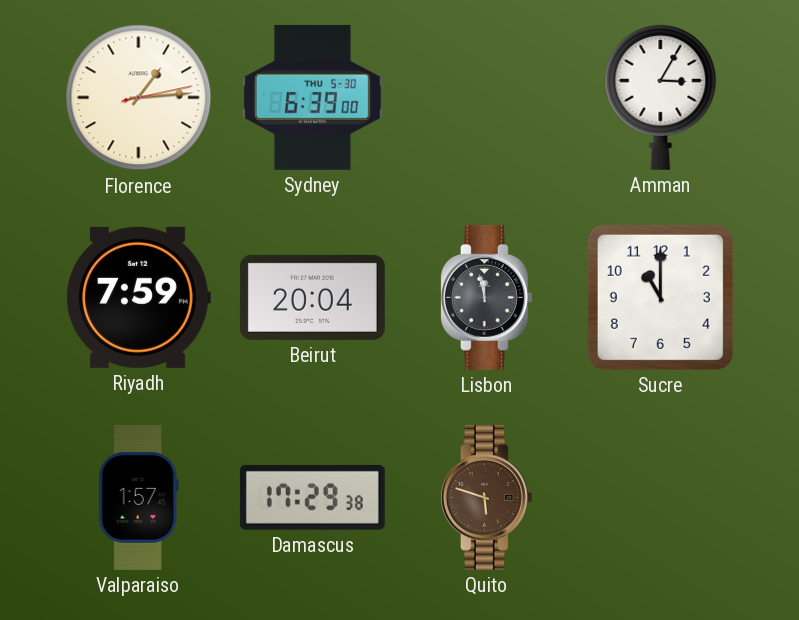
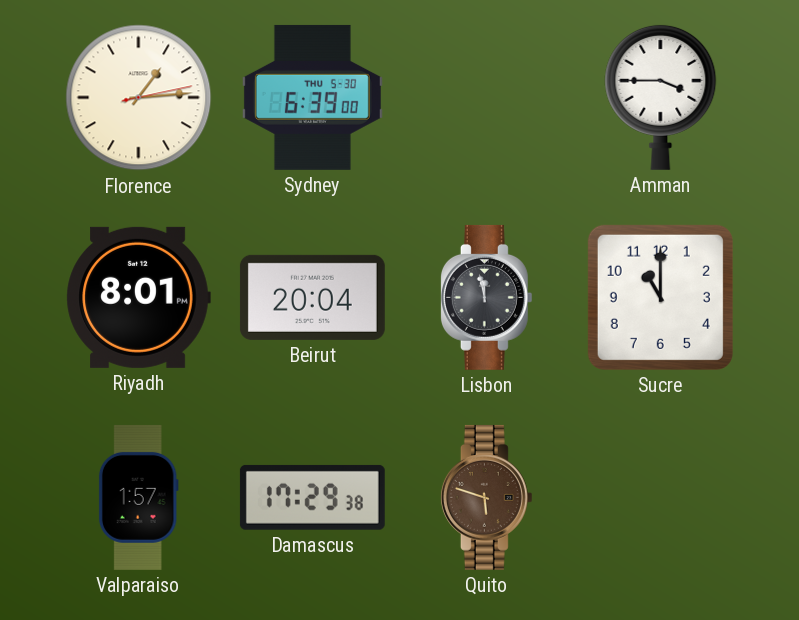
Amman: 3:05 -> 3:45
Riyadh: 7:59 -> 8:01
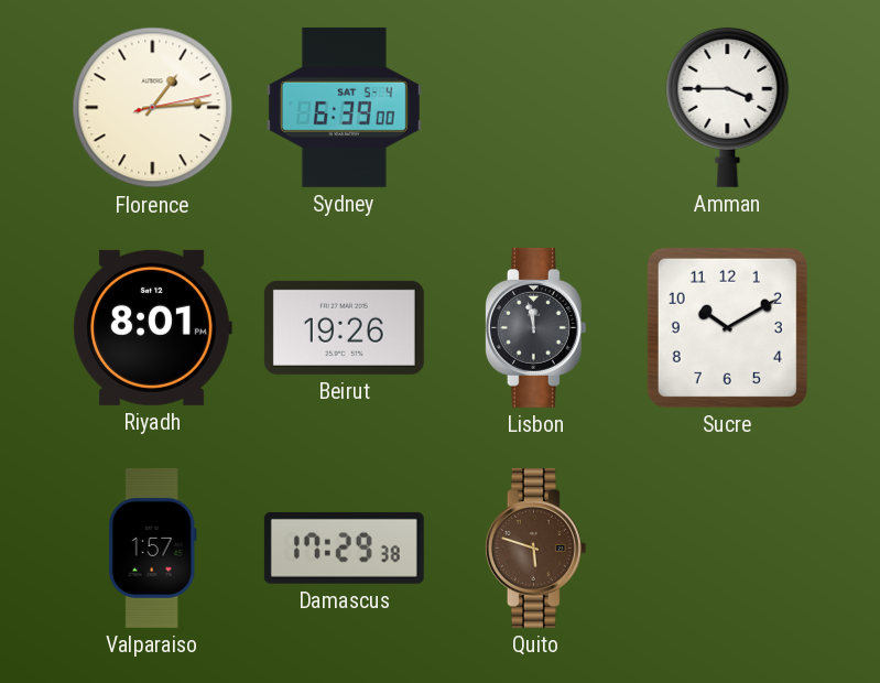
Sydney date: THU 5-30 -> SAT 5-4
Beirut: 20:04 -> 19:26
Sucre: 11:00 -> 10:10
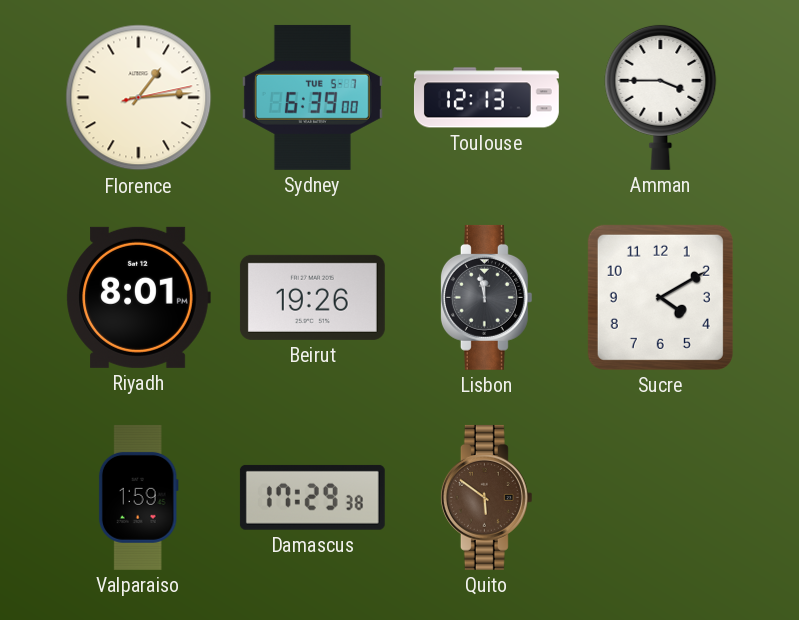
Sydney date: SAT 5-4 -> TUE 5-7
Toulouse: none -> 12:13
Sucre: 10:10 -> 4:10
Valparaiso: 1:57 -> 1:59
Quito: 5:48 -> 5:51
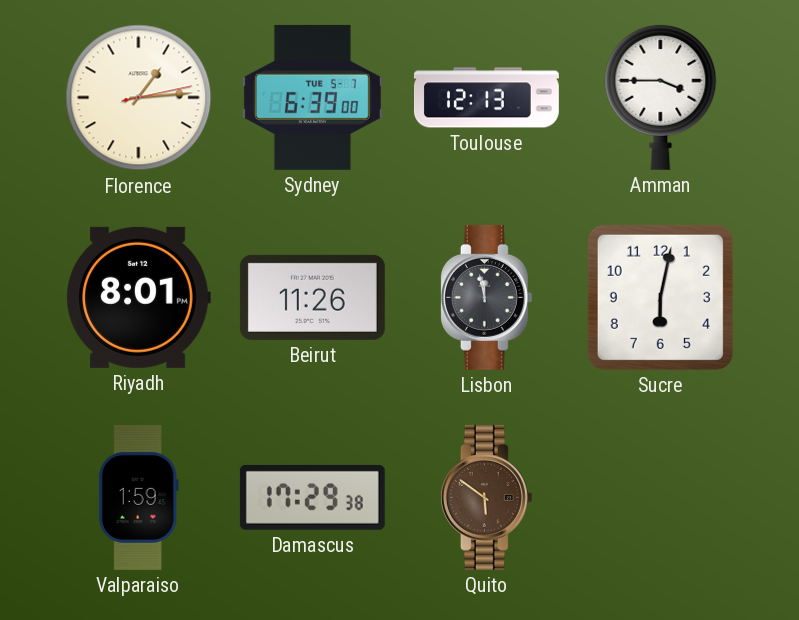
Beirut: 19:26 -> 11:26
Sucre: 4:10 -> 6:02
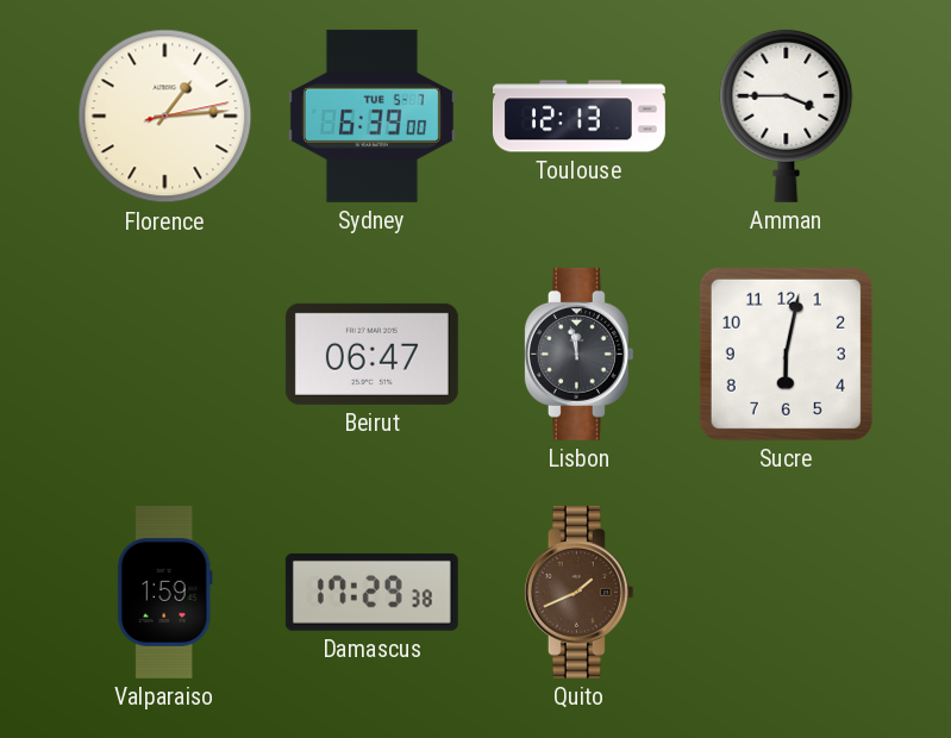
Riyadh: 8:01 -> none
Beirut: 11:26 -> 06:47
Quito: 5:51 -> 1:41
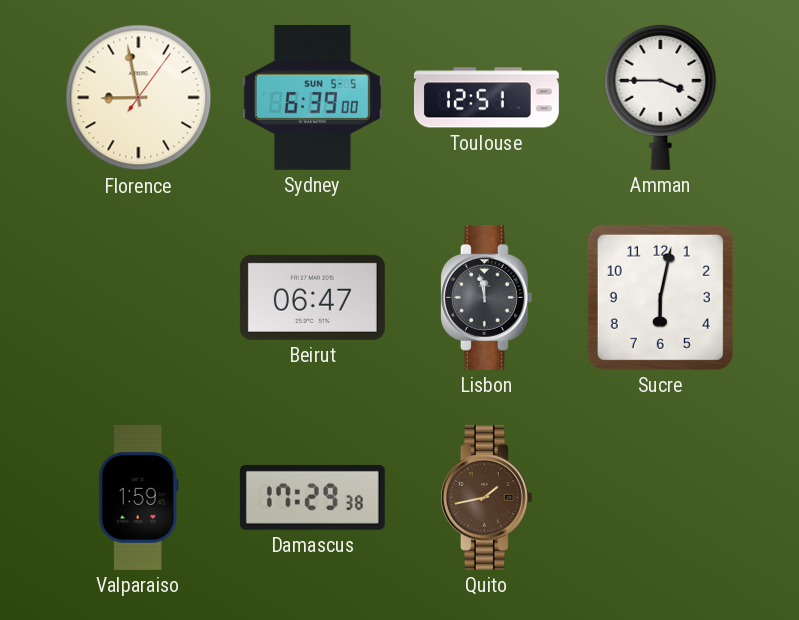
Florence: 1:14 -> 8:58
Sydney date: TUE 5-7 -> SUN 5-5
Toulouse: 12:13 -> 12:51
Quito: 1:41 -> 1:43
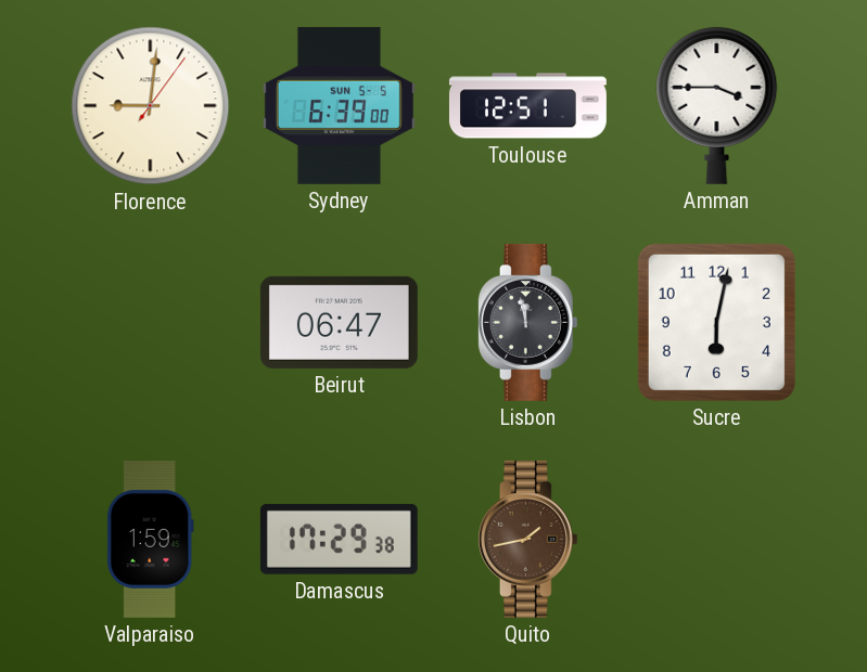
Florence: 8:58 -> 9:01
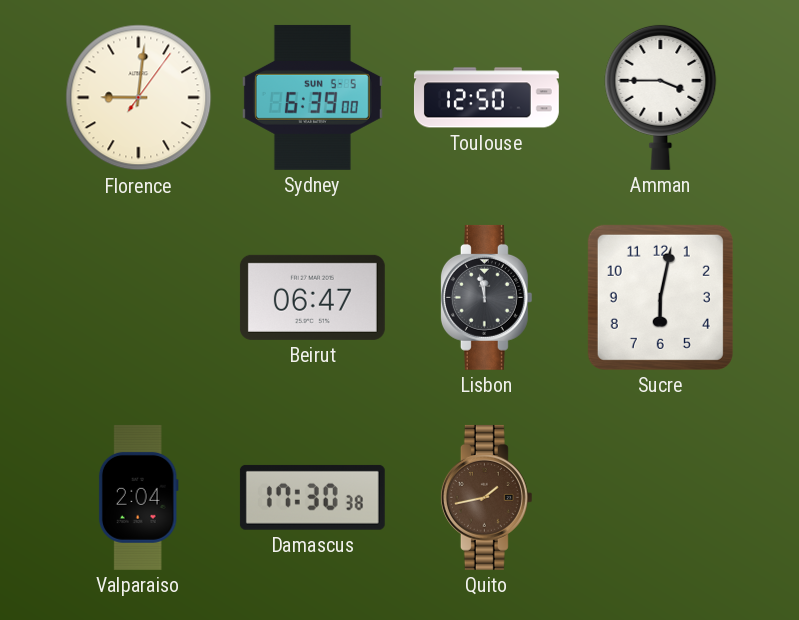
Toulouse: 12:51 -> 12:50
Valparaiso: 1:59 -> 2:04
Damascus: 17:29 -> 17:30
